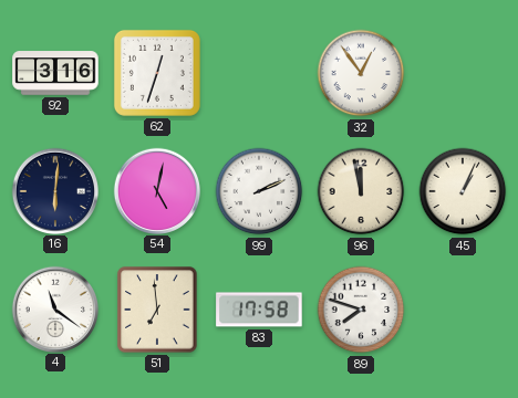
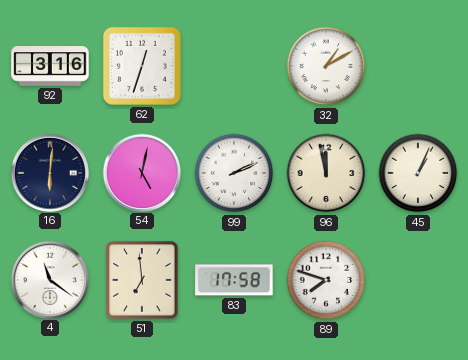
32: 12:54 -> 1:10
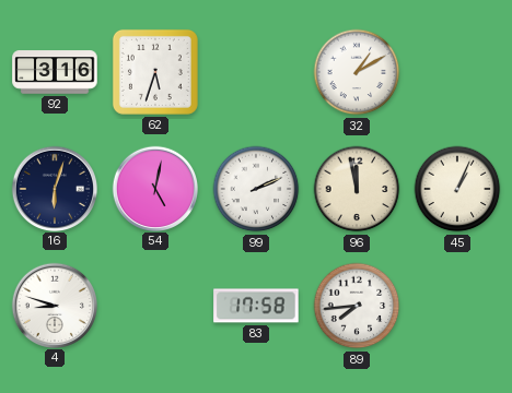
62: 12:33 -> 5:33
16: 6:01 -> 6:03
4: 11:21 -> 8:48
51: 6:59 -> none
89: 7:48 -> 7:44
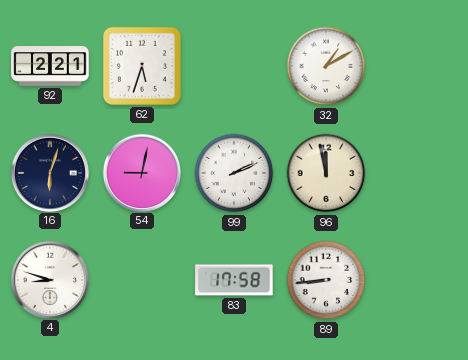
92: 3:16 -> 2:21
54: 5:02 -> 9:02
45: 1:04 -> none
89: 7:44 -> 8:44
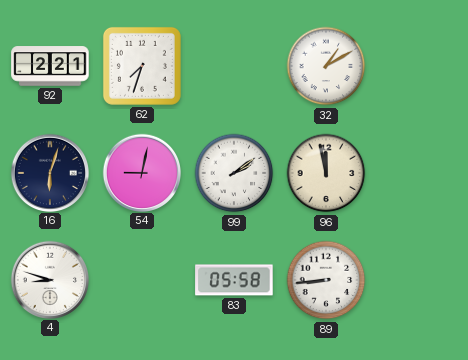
62: 5:33 -> 7:33
99: 2:11 -> 2:09
83: 17:58 -> 05:58
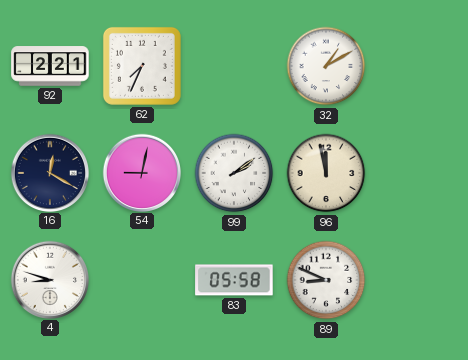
62: 7:33 -> 7:34
16: 6:03 -> 12:20
89: 8:44 -> 8:49
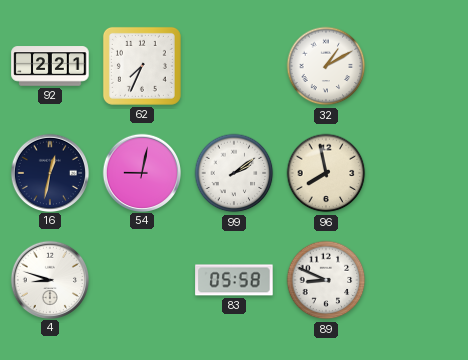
16: 12:20 -> 12:32
96: 11:58 -> 7:58
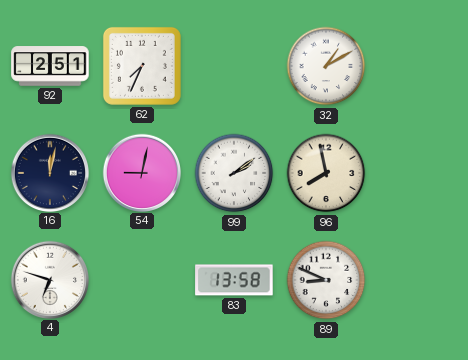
92: 2:21 -> 2:51
16: 12:32 -> 12:02
4: 8:48 -> 6:48
83: 05:58 -> 13:58
